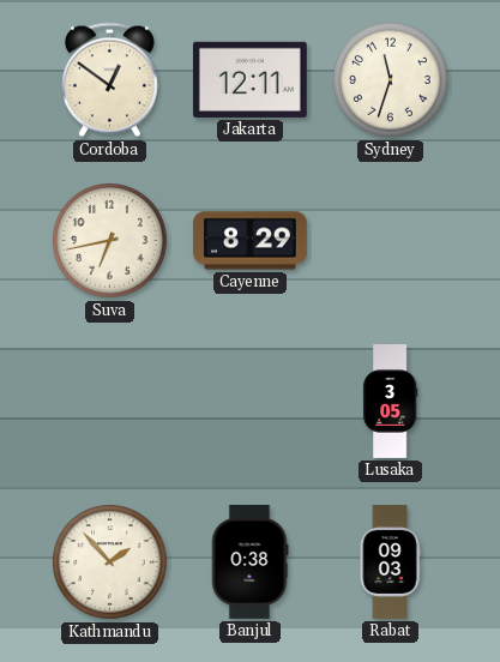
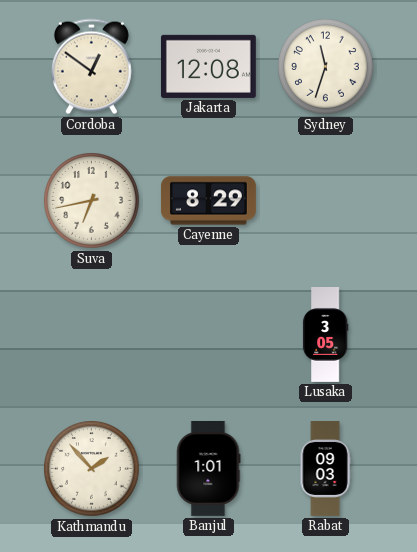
Jakarta: 12:11 -> 12:08
Banjul: 0:38 -> 1:01
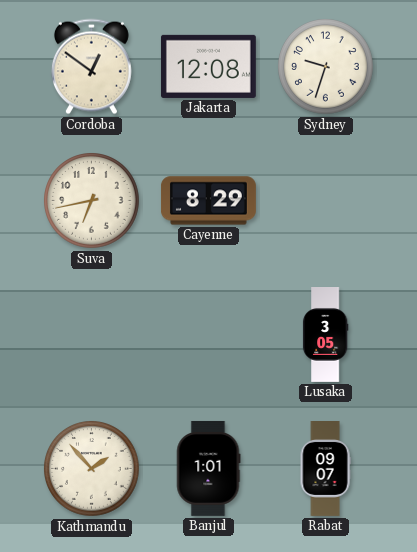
Sydney: 11:33 -> 9:33
Rabat: 09:03 -> 09:07
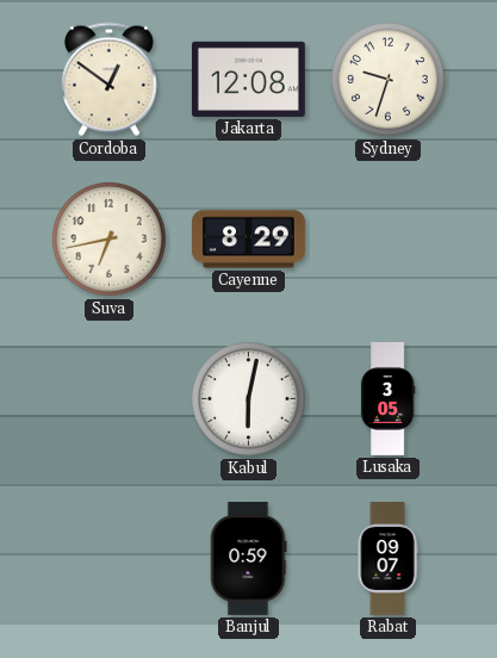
Kabul: none -> 6:02
Kathmandu: 1:53 -> none
Banjul: 1:01 -> 0:59
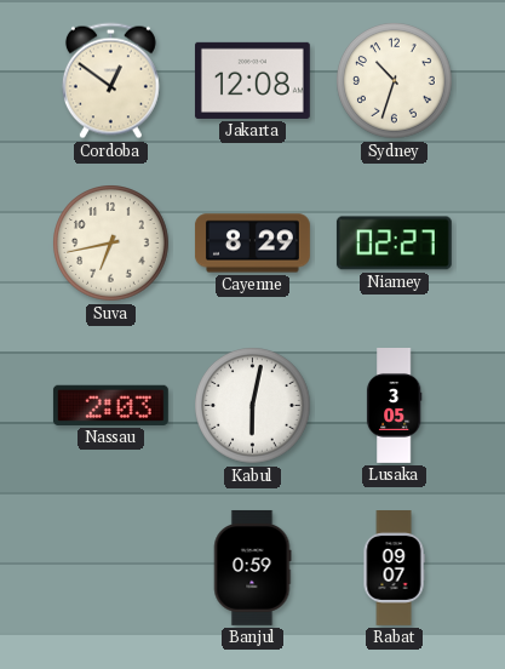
Sydney: 9:33 -> 10:33
Niamey: none -> 02:27
Nassau: none -> 2:03
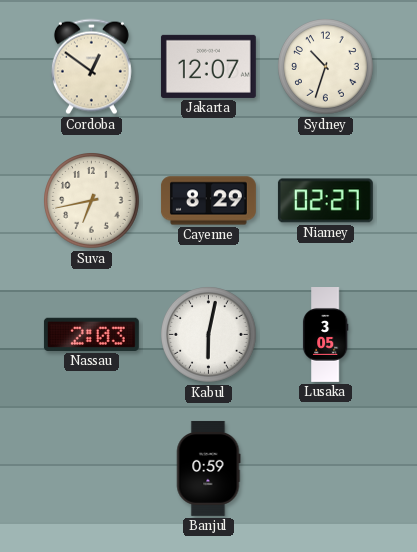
Jakarta: 12:08 -> 12:07
Rabat: 09:07 -> none
